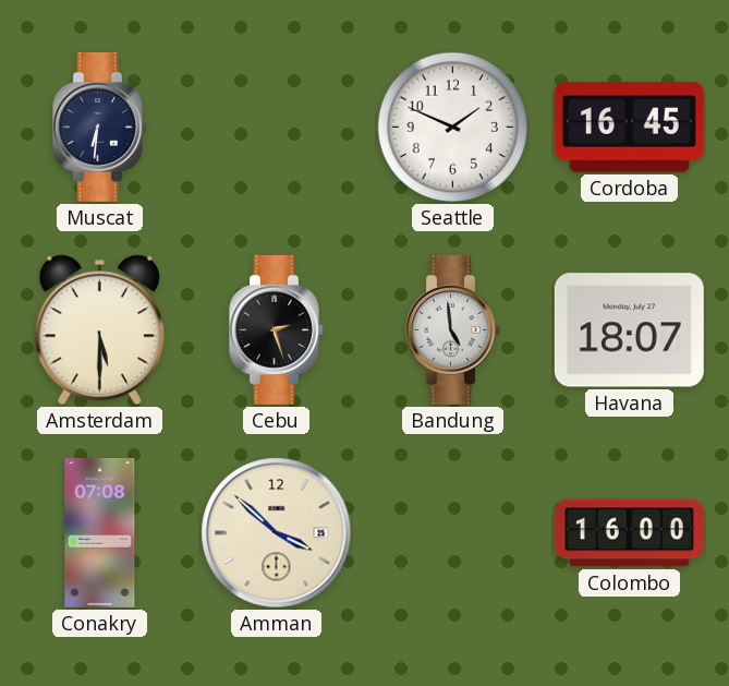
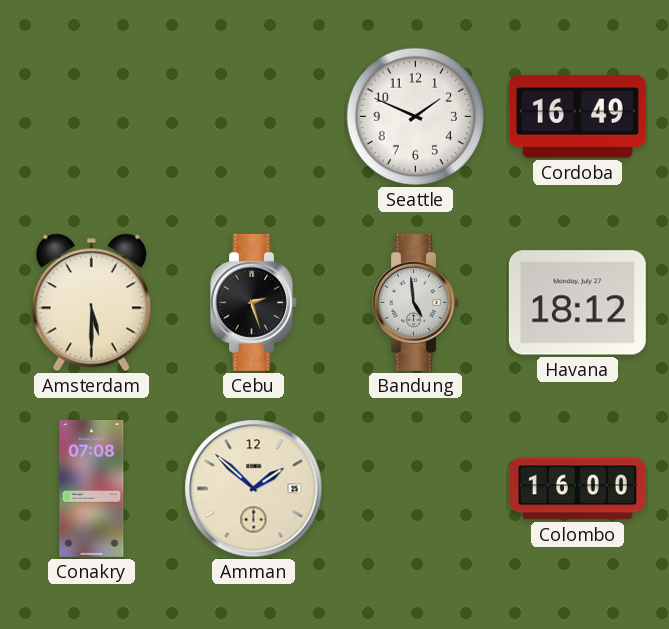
Muscat: 6:31 -> none
Cordoba: 16:45 -> 16:49
Havana: 18:07 -> 18:12
Amman: 3:52 -> 1:52
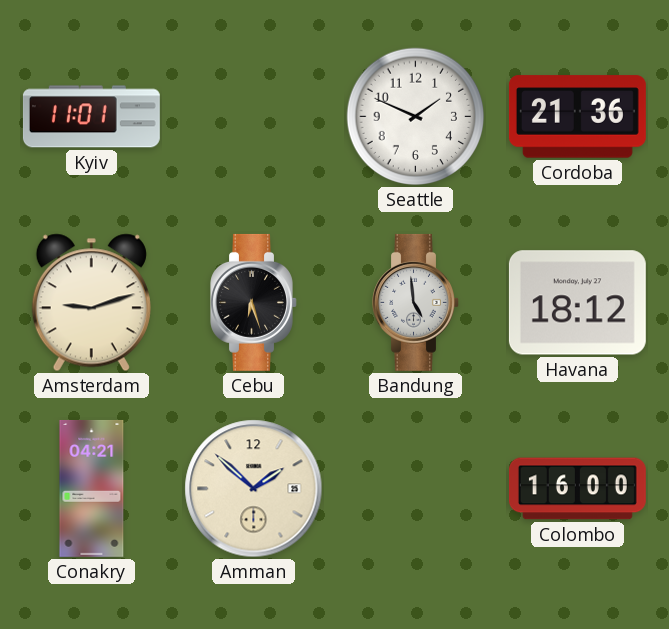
Kyiv: none -> 11:01
Cordoba: 16:49 -> 21:36
Amsterdam: 5:30 -> 9:12
Cebu: 2:27 -> 6:27
Conakry: 07:08 -> 04:21
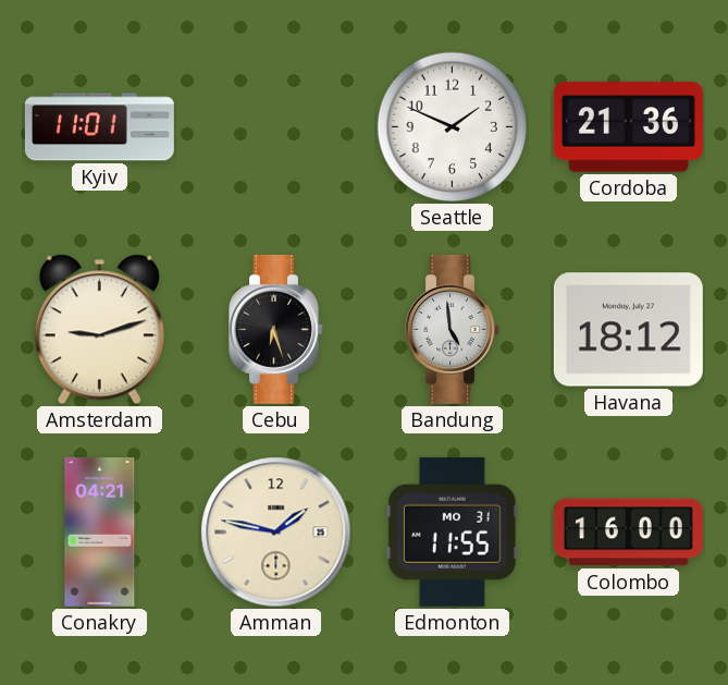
Amman: 1:52 -> 1:47
Edmonton: none -> 11:55
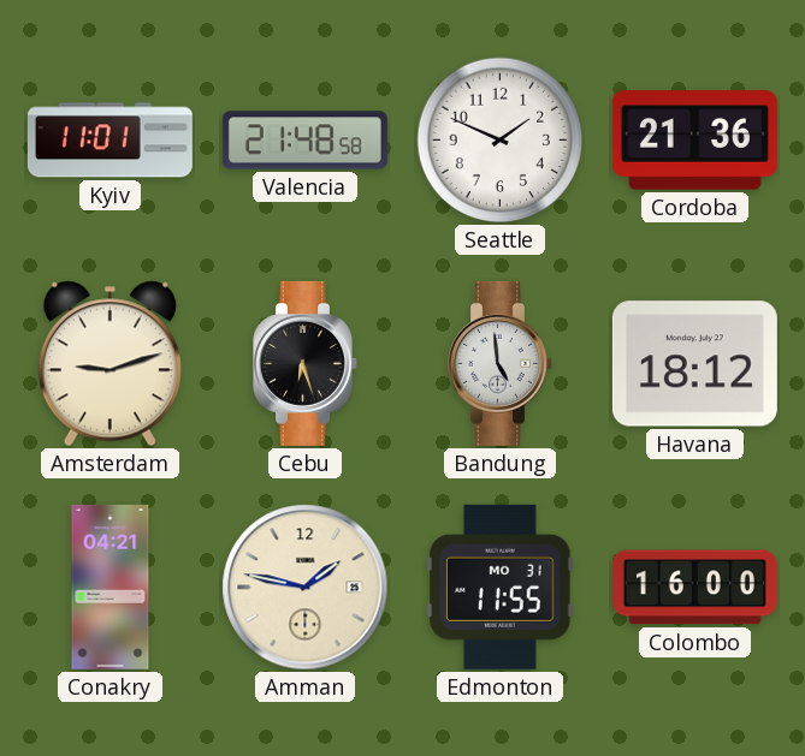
Valencia: none -> 21:48
